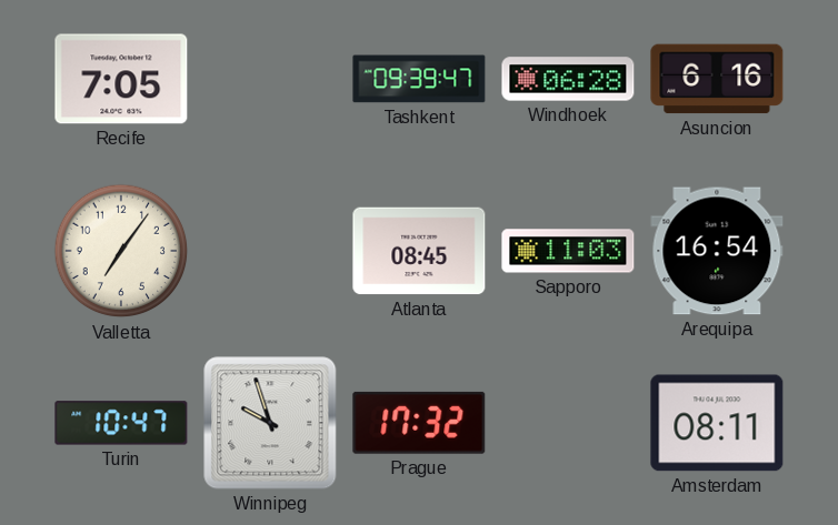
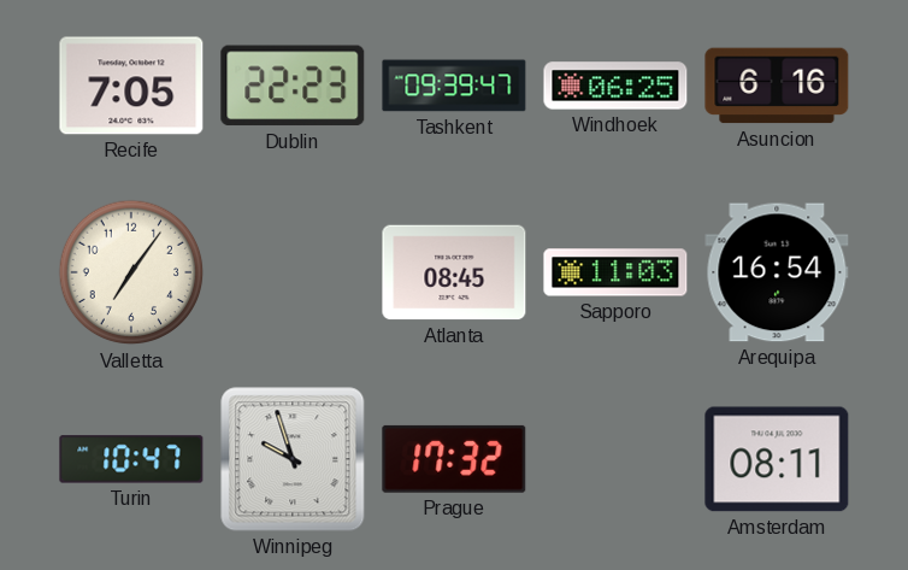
Dublin: none -> 22:23
Windhoek: 06:28 -> 06:25
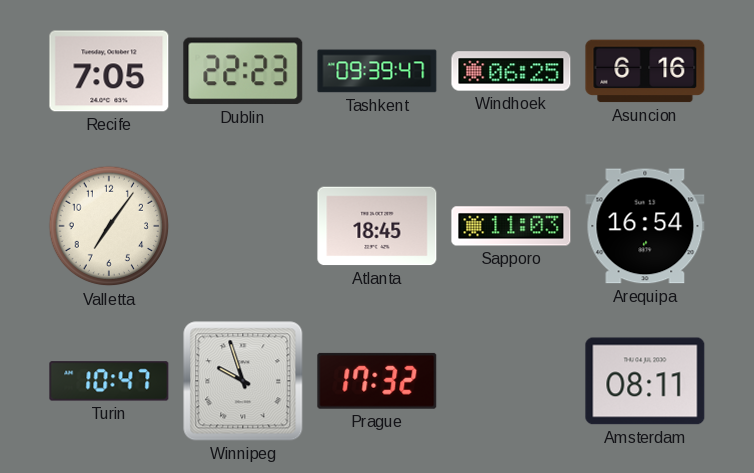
Atlanta: 08:45 -> 18:45
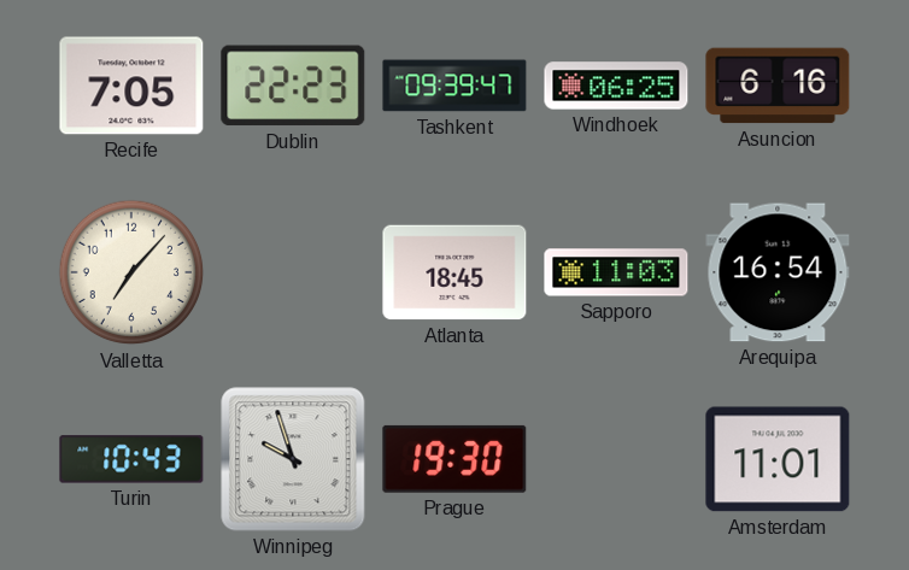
Valletta: 7:06 -> 7:07
Turin: 10:47 -> 10:43
Prague: 17:32 -> 19:30
Amsterdam: 08:11 -> 11:01
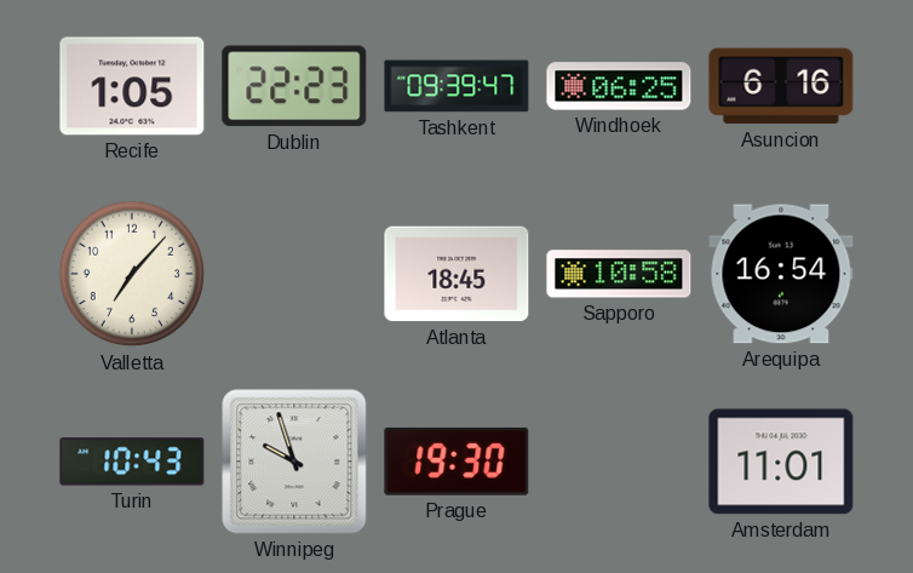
Recife: 7:05 -> 1:05
Sapporo: 11:03 -> 10:58
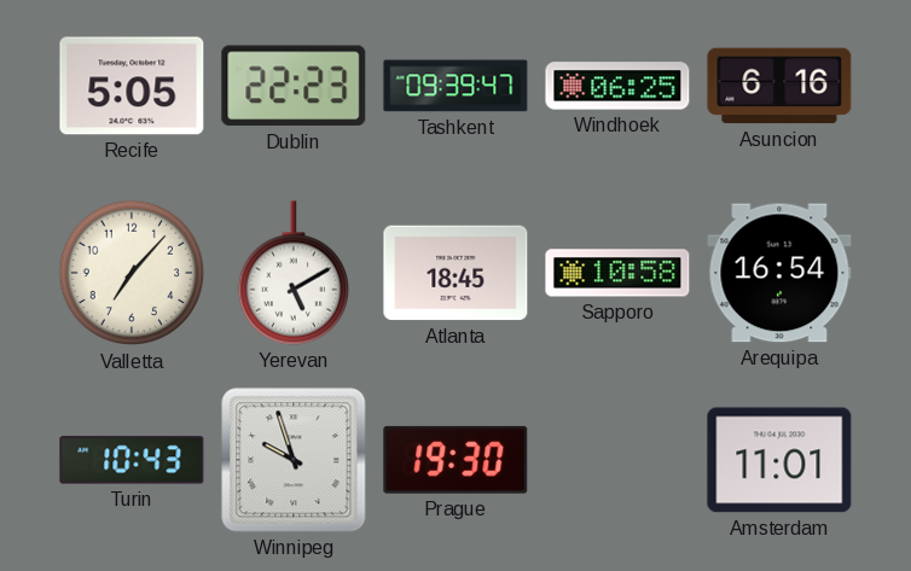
Recife: 1:05 -> 5:05
Yerevan: none -> 5:10
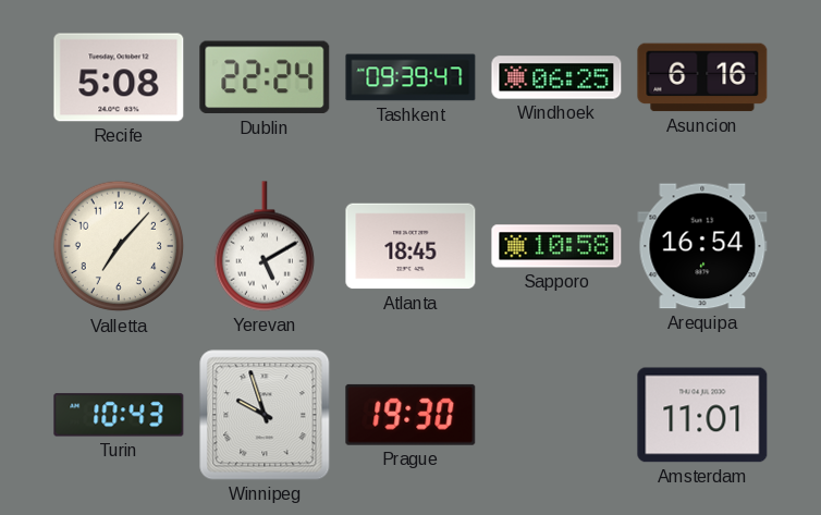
Recife: 5:05 -> 5:08
Dublin: 22:23 -> 22:24
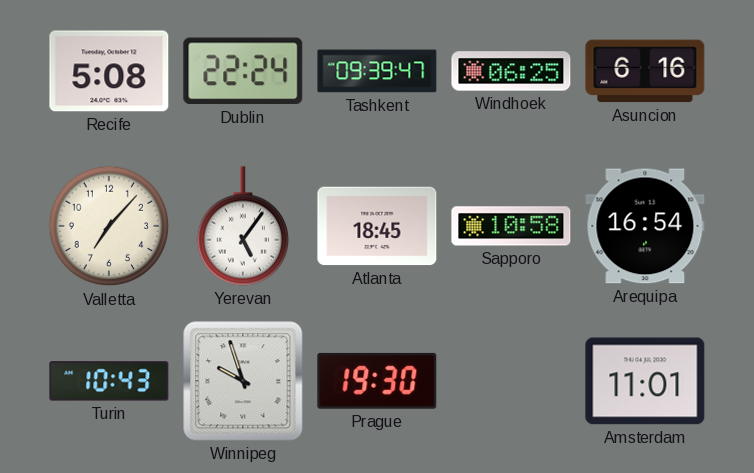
Yerevan: 5:10 -> 5:06
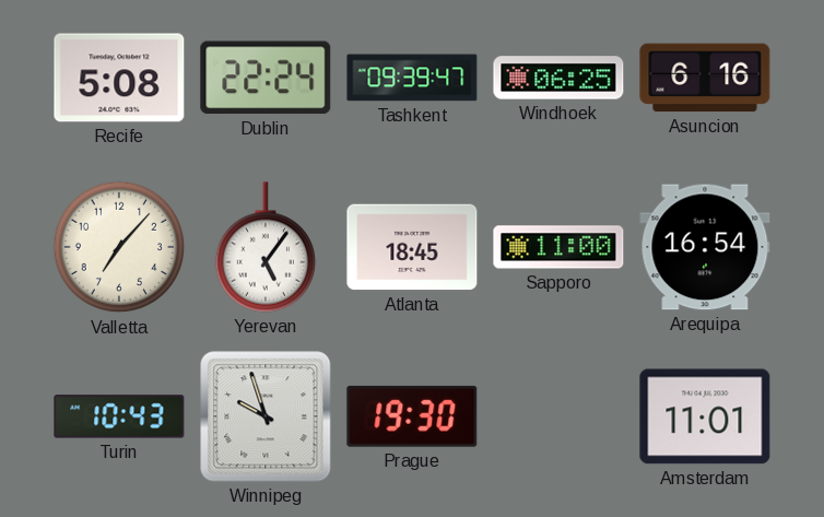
Sapporo: 10:58 -> 11:00
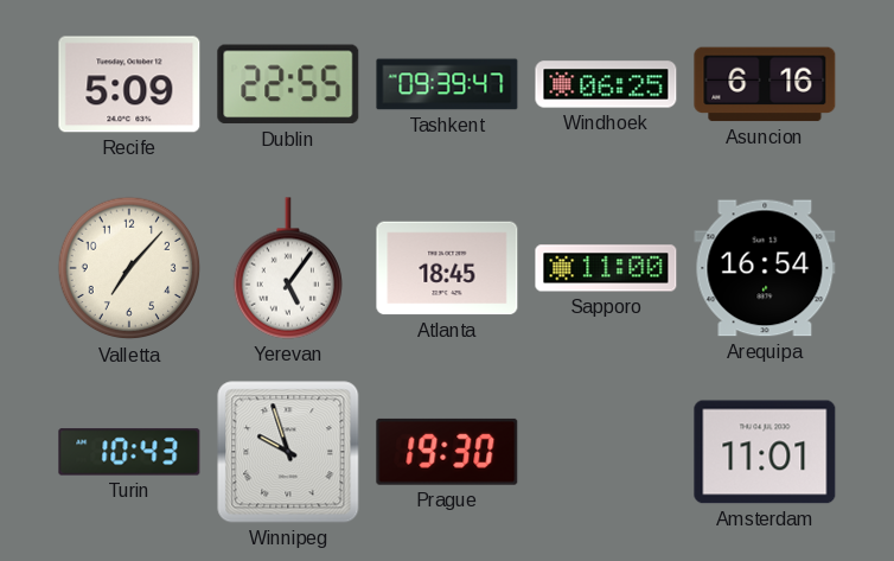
Recife: 5:08 -> 5:09
Dublin: 22:24 -> 22:55
